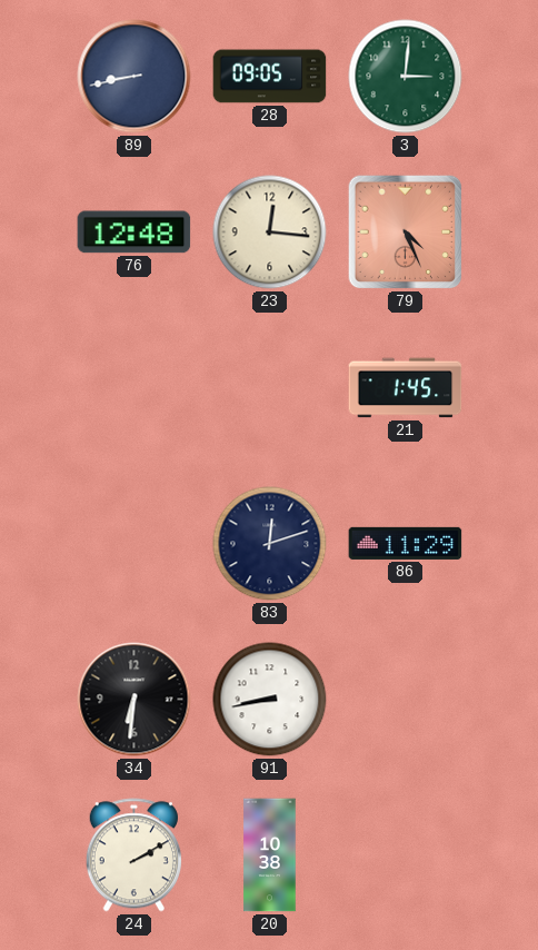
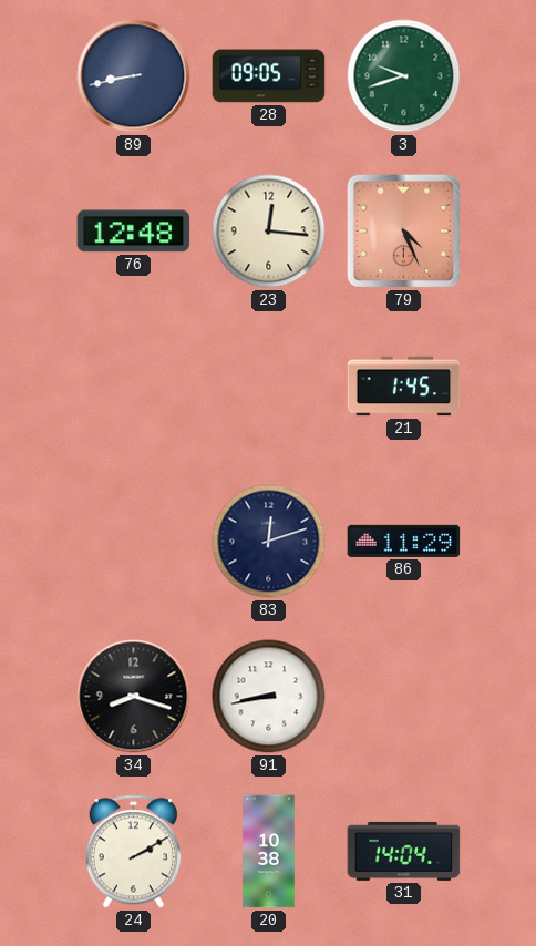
3: 3:01 -> 9:42
34: 6:31 -> 8:18
31: none -> 14:04
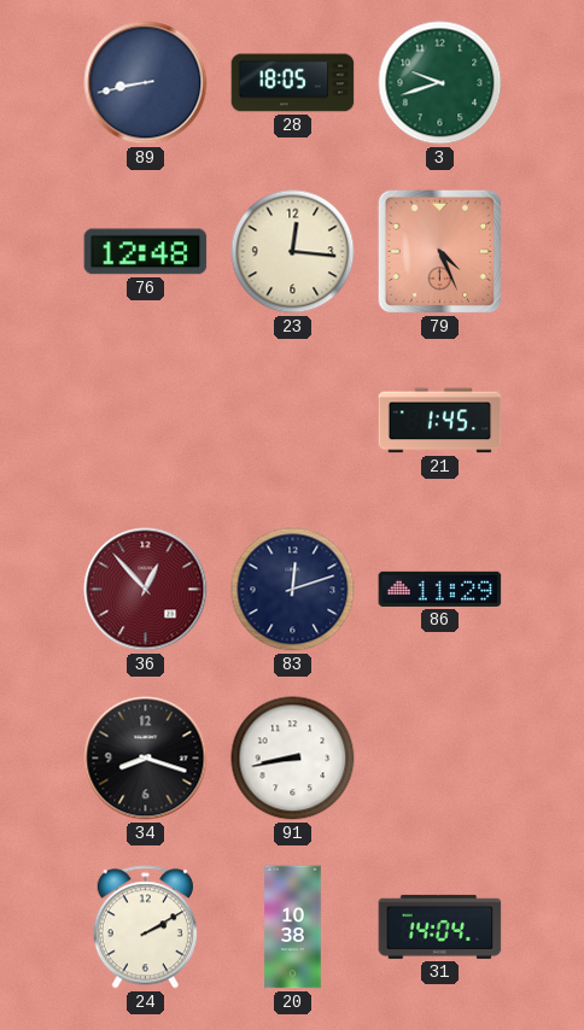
28: 09:05 -> 18:05
36: none -> 12:53
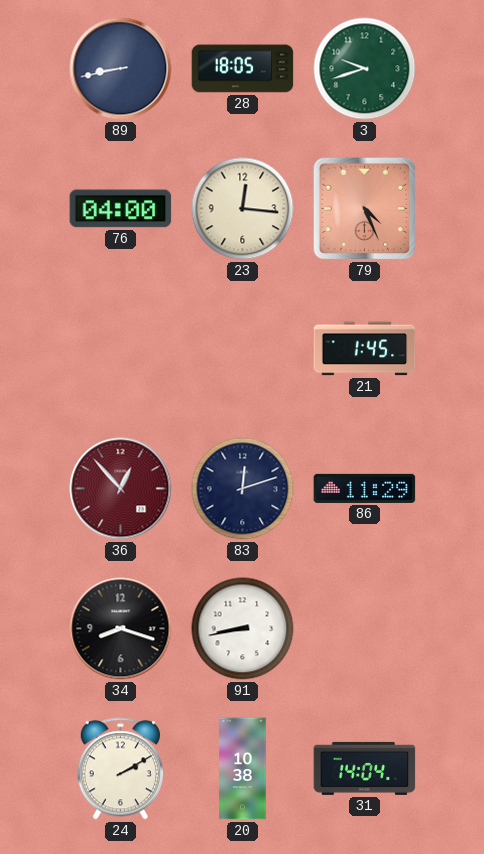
76: 12:48 -> 04:00
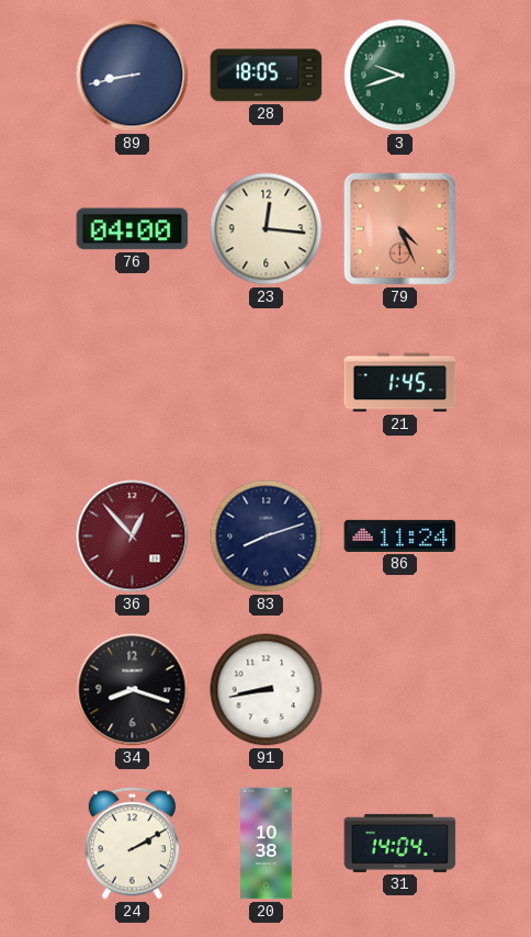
83: 12:12 -> 8:12
86: 11:29 -> 11:24
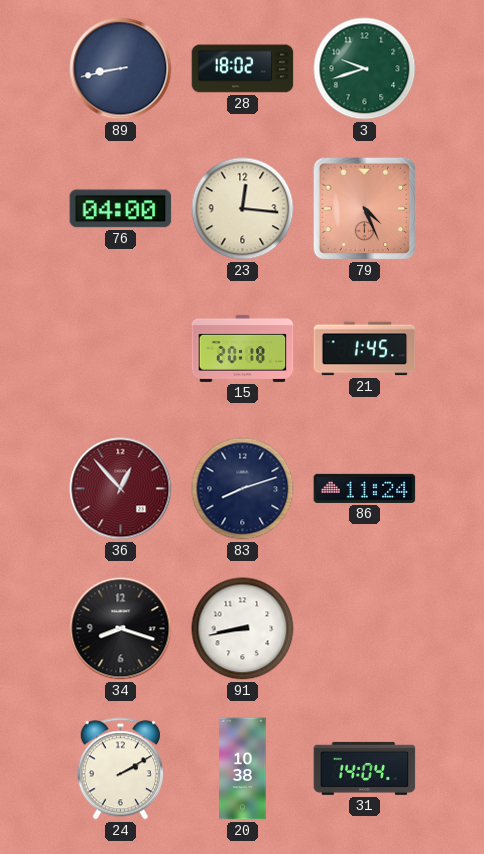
28: 18:05 -> 18:02
15: none -> 20:18
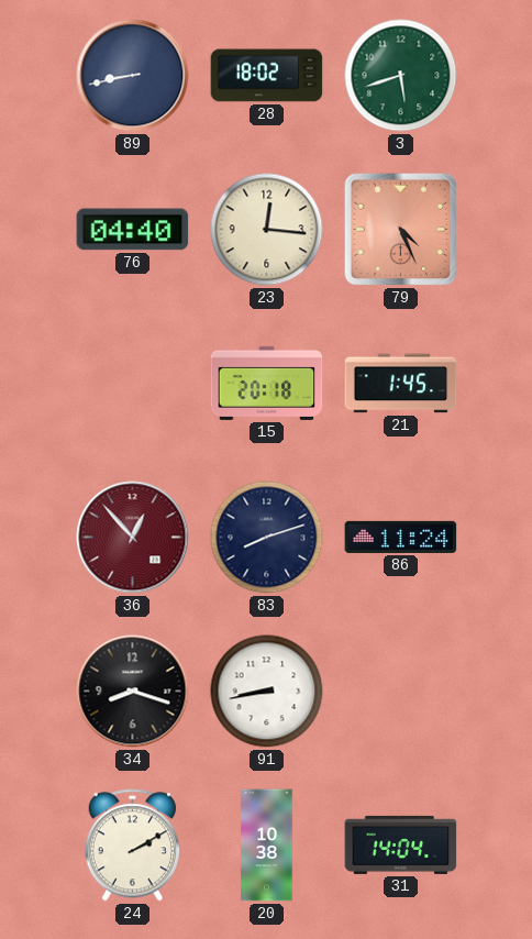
3: 9:42 -> 5:42
76: 04:00 -> 04:40
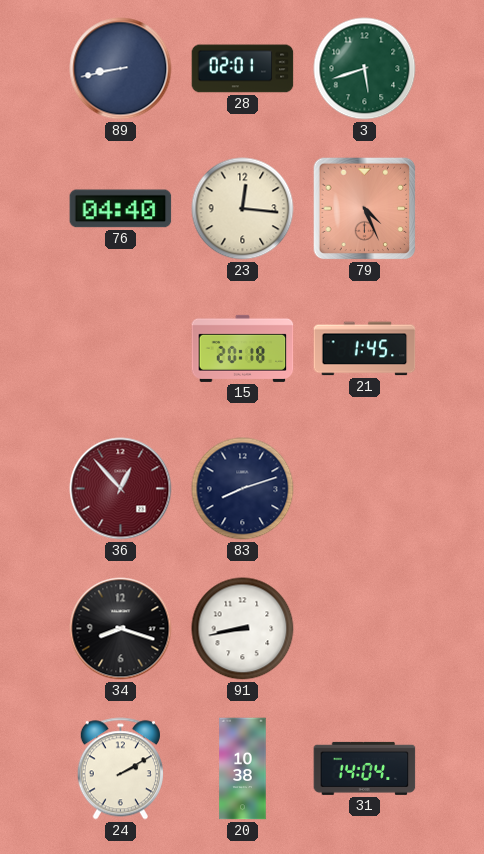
28: 18:02 -> 02:01
86: 11:24 -> none
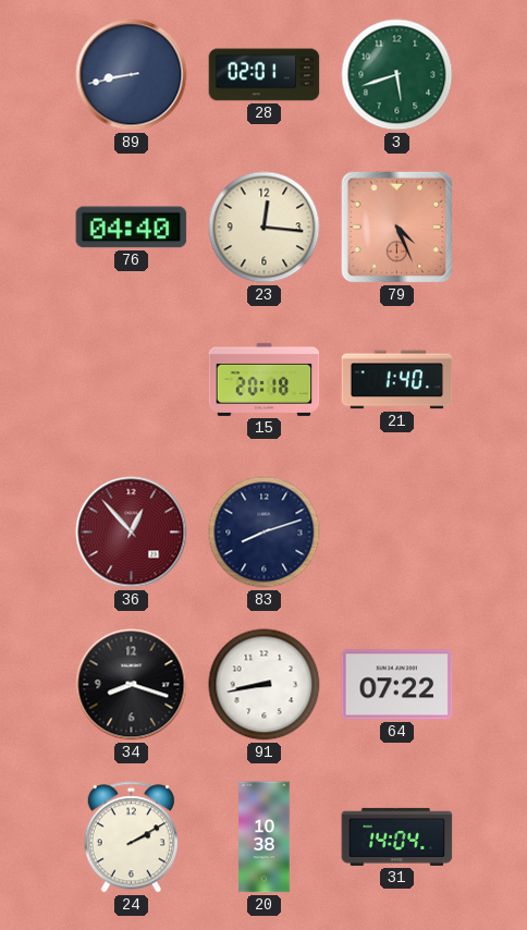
21: 1:45 -> 1:40
64: none -> 07:22
